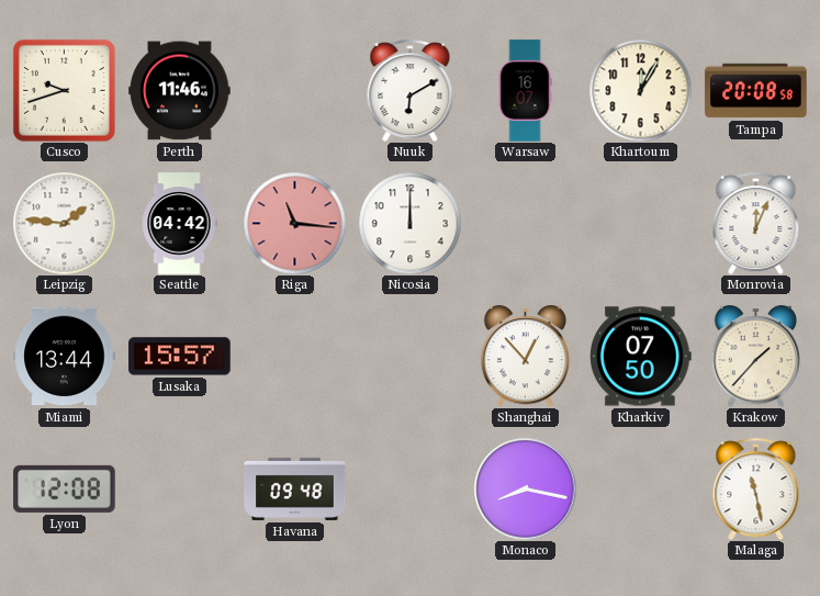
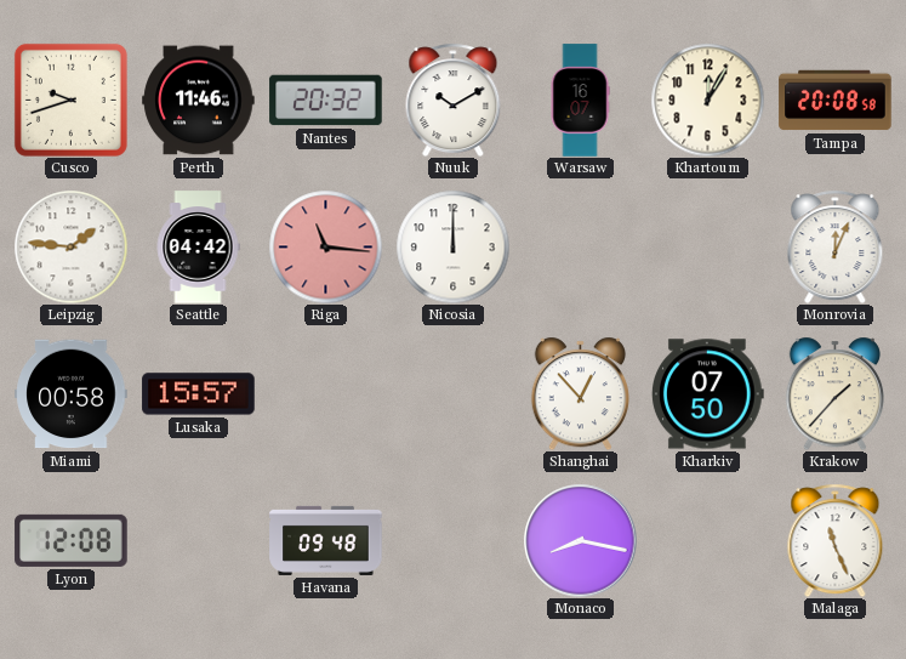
Nantes: none -> 20:32
Nuuk: 6:10 -> 10:10
Miami: 13:44 -> 00:58
Malaga: 11:28 -> 11:26
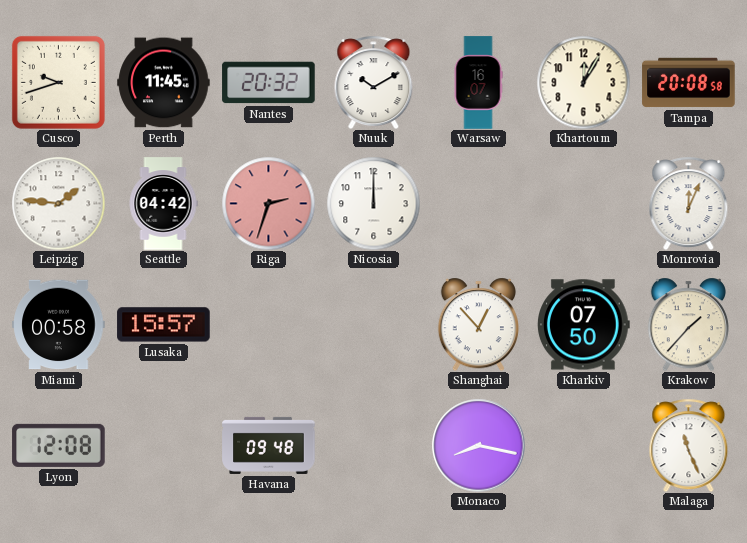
Perth: 11:46 -> 11:45
Riga: 11:16 -> 2:33
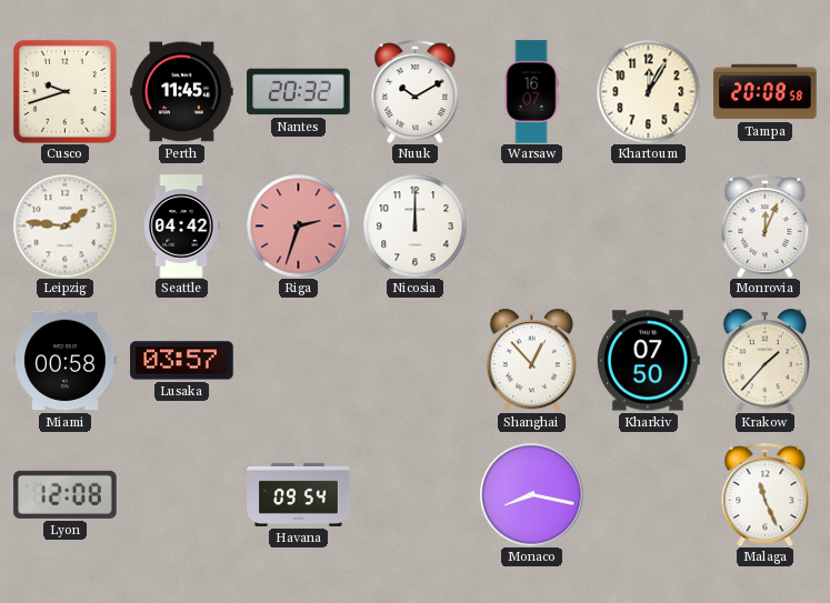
Lusaka: 15:57 -> 03:57
Havana: 09:48 -> 09:54
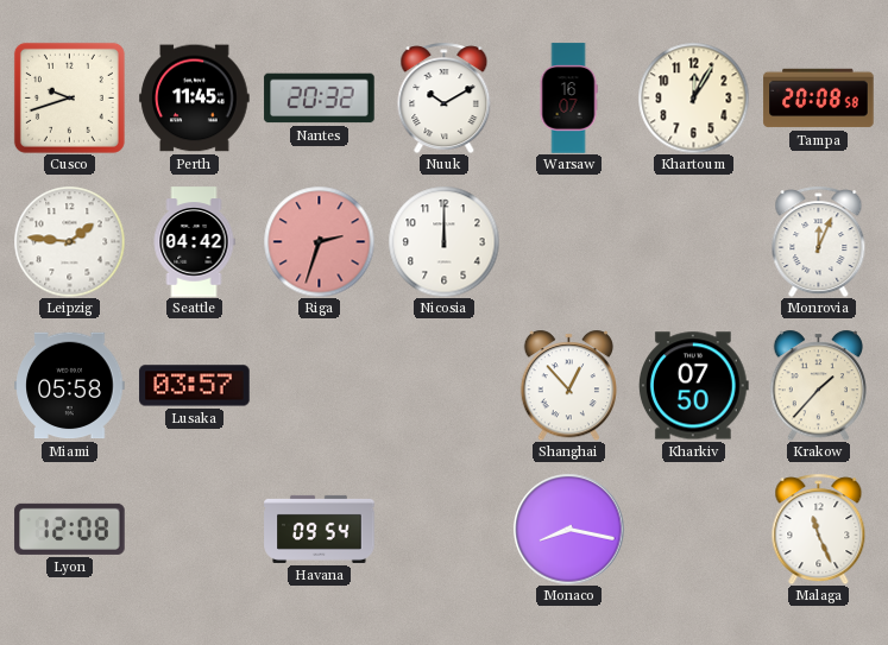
Miami: 00:58 -> 05:58
